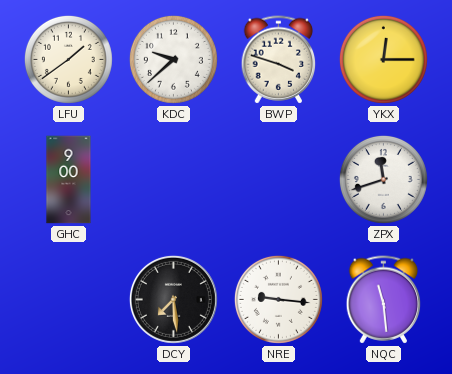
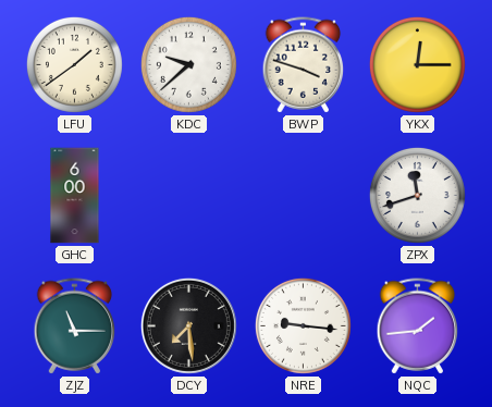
GHC: 9:00 -> 6:00
ZJZ: none -> 11:15
NQC: 11:29 -> 1:44
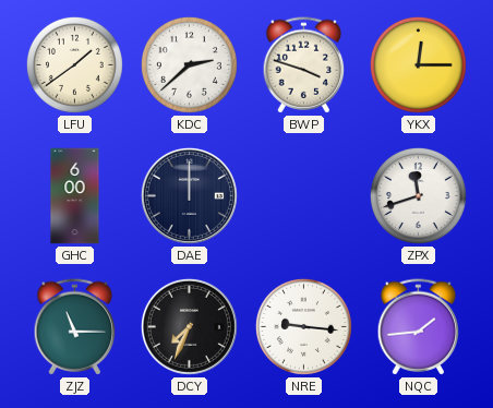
KDC: 9:38 -> 2:38
DAE: none -> 12:00
DCY: 7:29 -> 7:34
